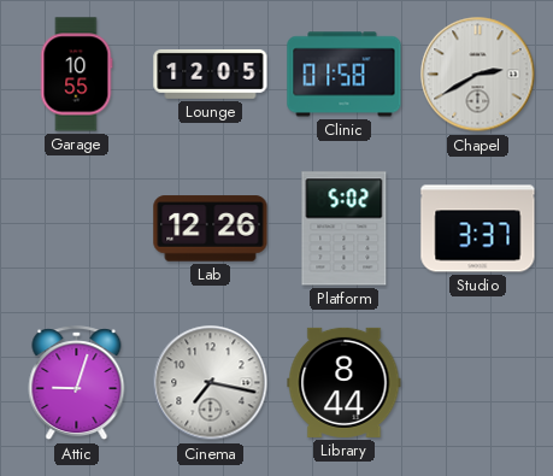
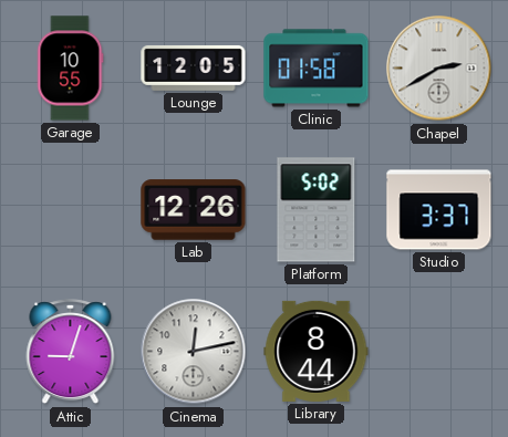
Cinema: 7:17 -> 12:13
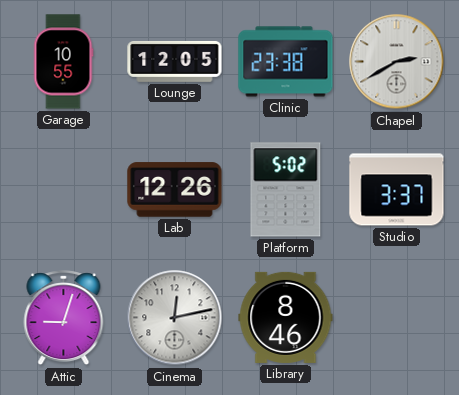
Clinic: 01:58 -> 23:38
Library: 8:44 -> 8:46
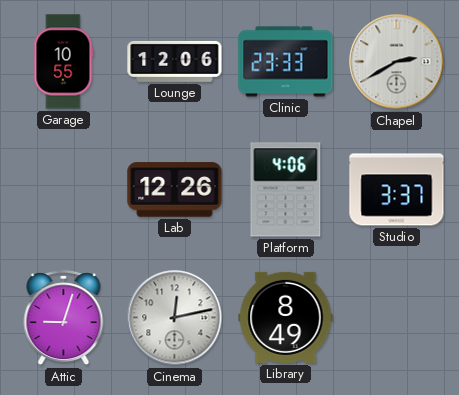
Lounge: 12:05 -> 12:06
Clinic: 23:38 -> 23:33
Platform: 5:02 -> 4:06
Library: 8:46 -> 8:49
